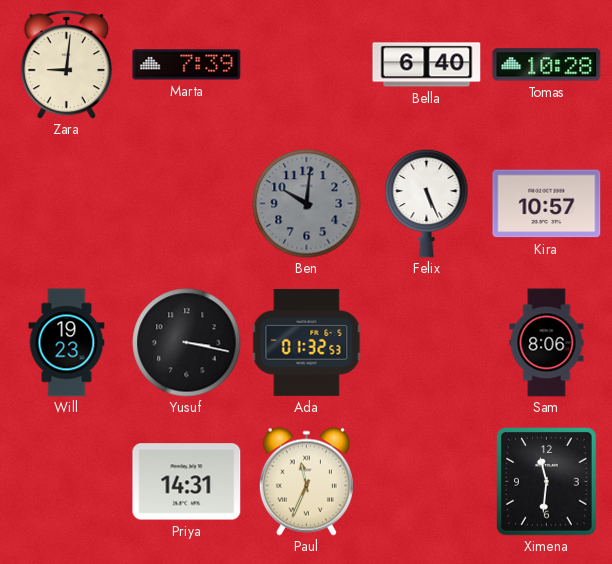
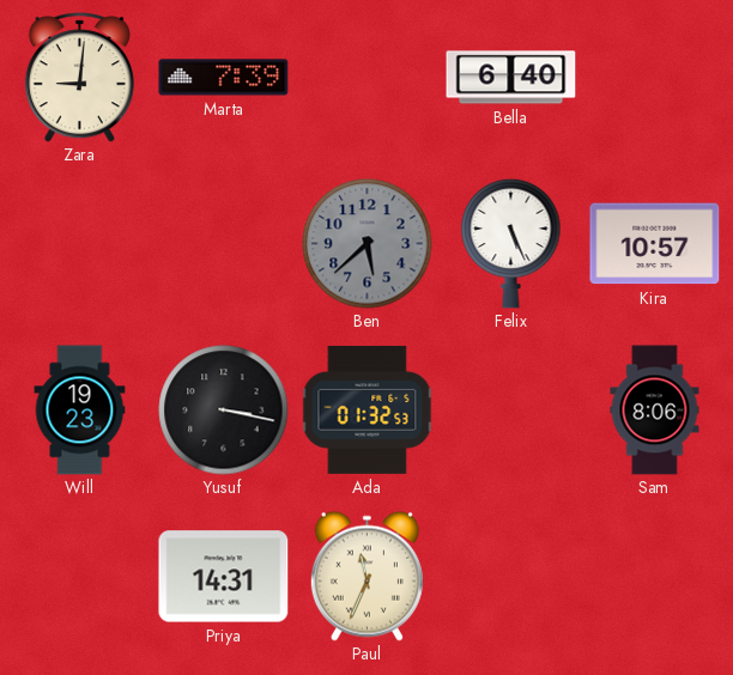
Tomas: 10:28 -> none
Ben: 10:01 -> 5:38
Ximena: 11:31 -> none
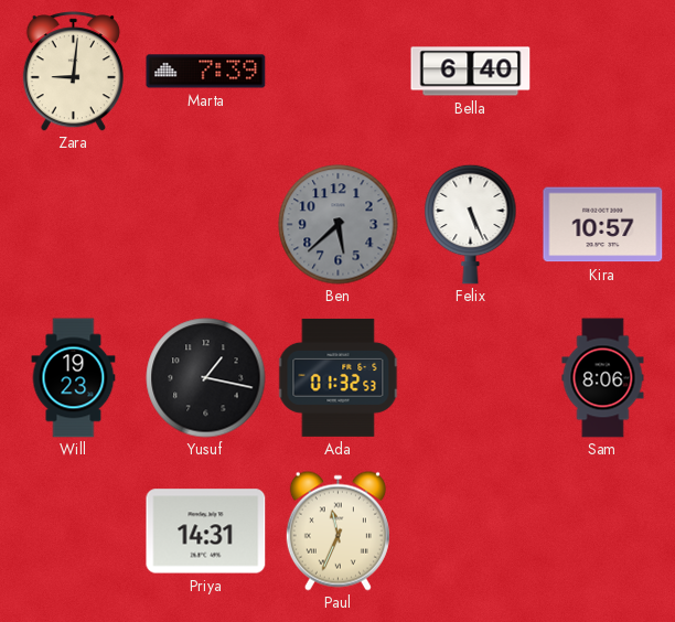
Yusuf: 3:17 -> 1:17
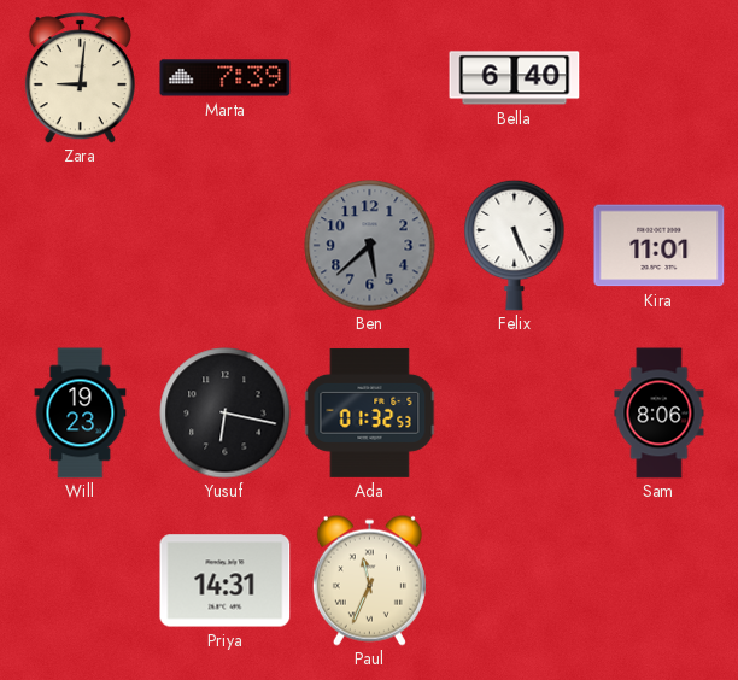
Kira: 10:57 -> 11:01
Yusuf: 1:17 -> 6:17
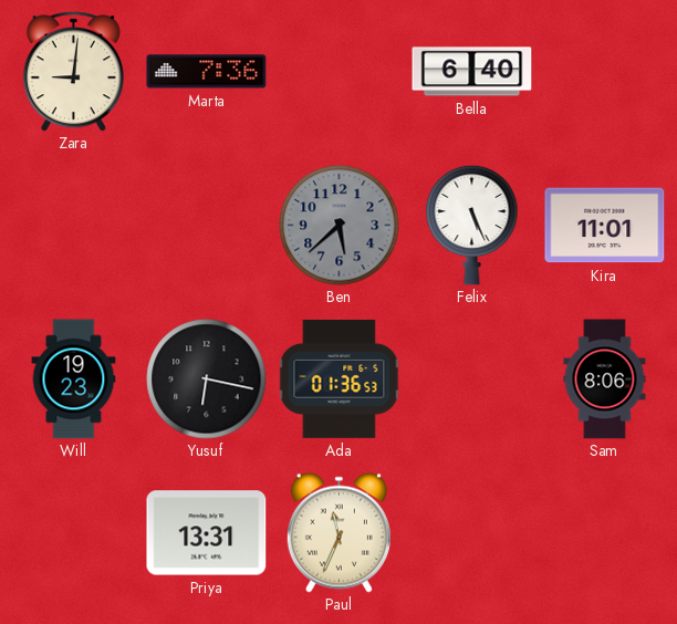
Marta: 7:39 -> 7:36
Ada: 01:32 -> 01:36
Priya: 14:31 -> 13:31
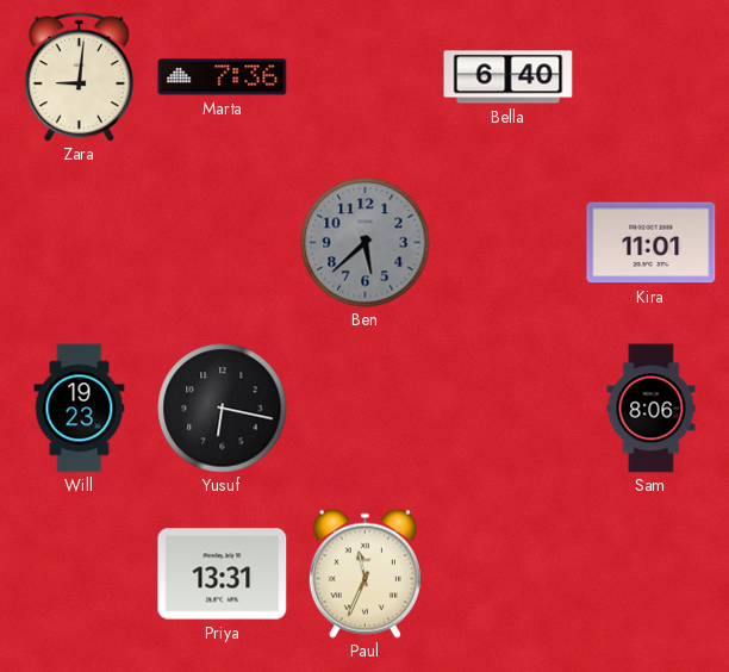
Felix: 5:26 -> none
Ada: 01:36 -> none
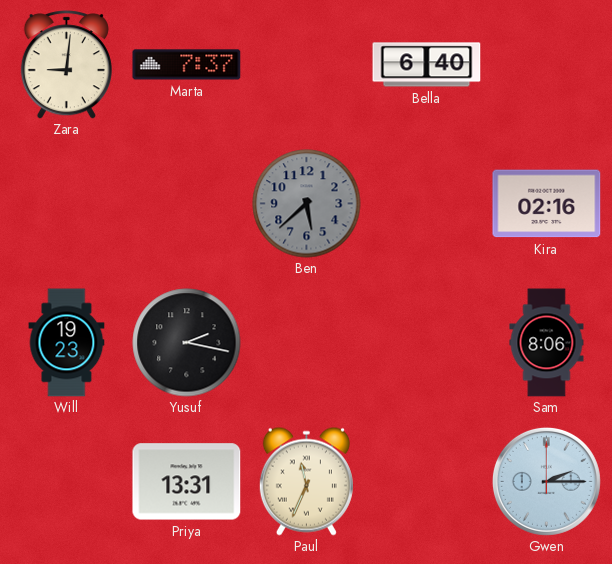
Marta: 7:36 -> 7:37
Kira: 11:01 -> 02:16
Yusuf: 6:17 -> 2:17
Gwen: none -> 2:15
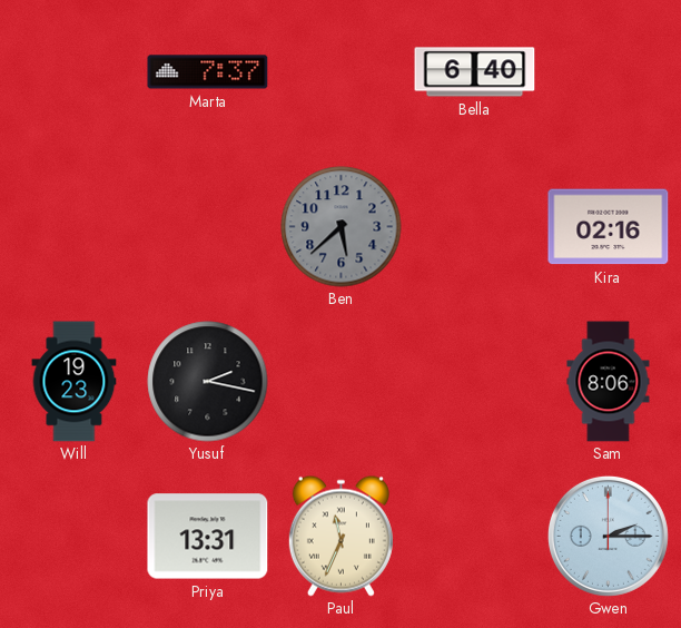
Zara: 9:01 -> none
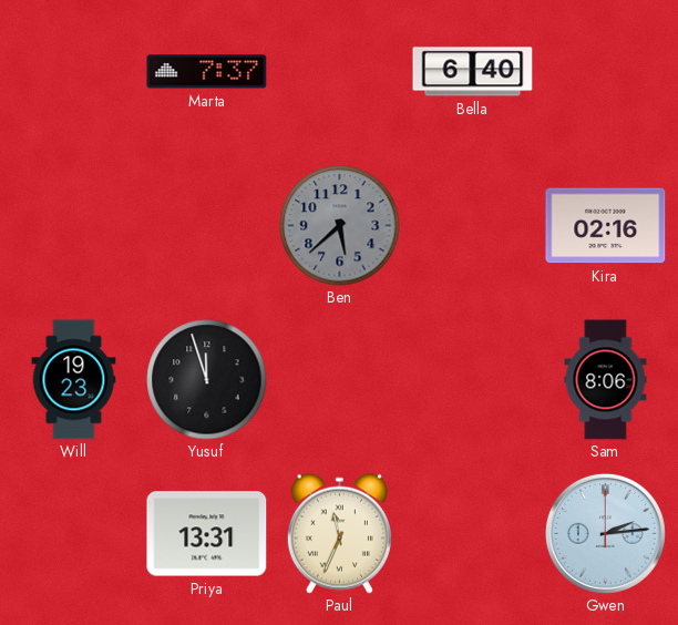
Yusuf: 2:17 -> 11:57
Gwen: 2:15 -> 2:14
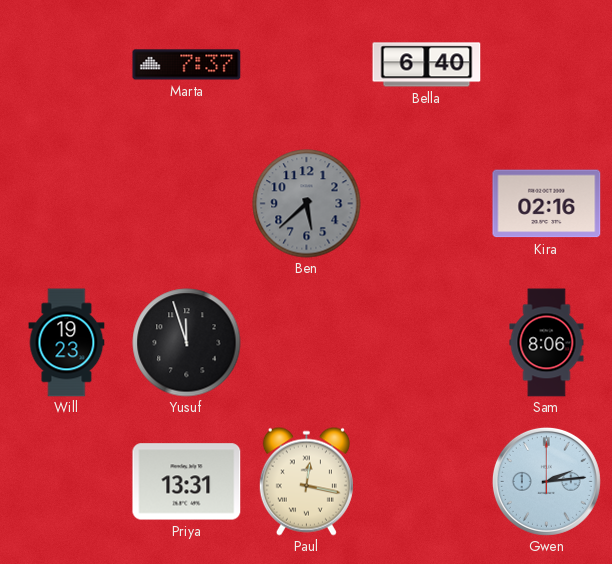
Paul: 11:34 -> 12:17
